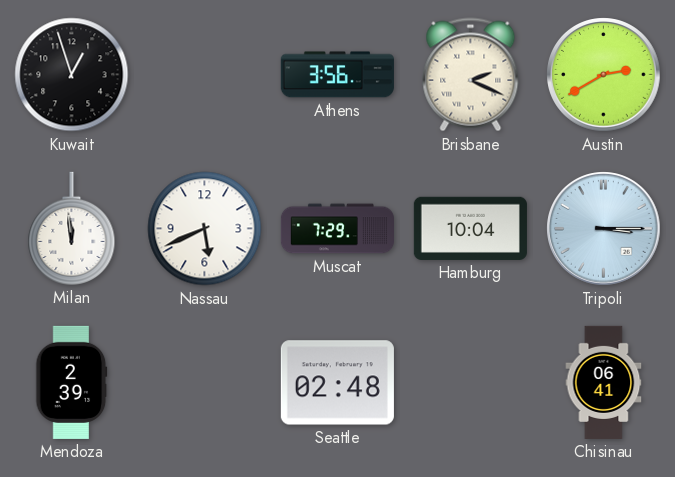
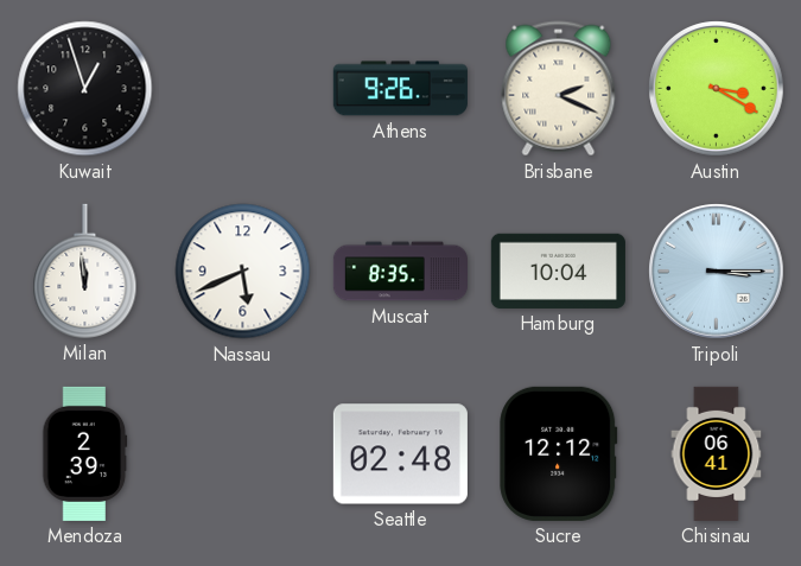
Athens: 3:56 -> 9:26
Austin: 2:40 -> 3:20
Muscat: 7:29 -> 8:35
Sucre: none -> 12:12
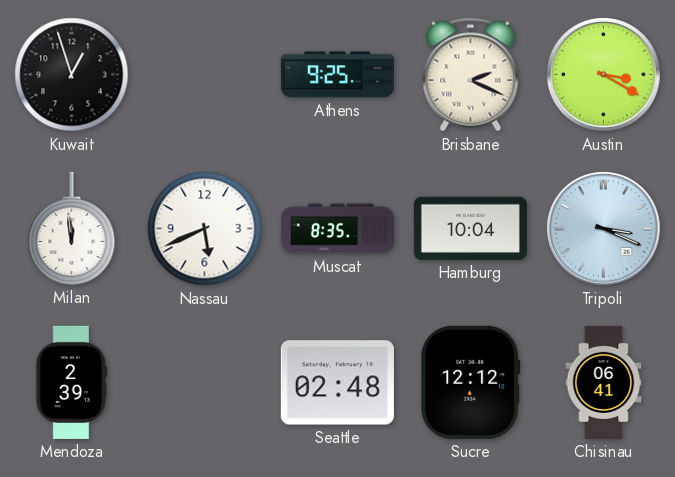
Athens: 9:26 -> 9:25
Tripoli: 3:15 -> 3:19
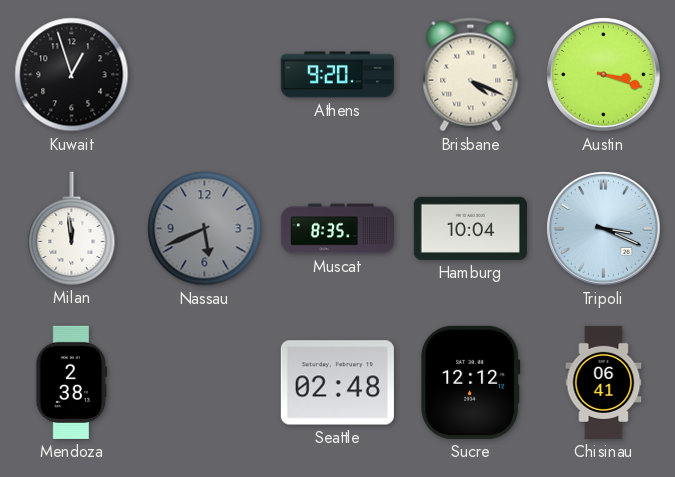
Athens: 9:25 -> 9:20
Brisbane: 2:19 -> 4:19
Austin: 3:20 -> 3:18
Nassau dial: white -> grey
Mendoza: 2:39 -> 2:38
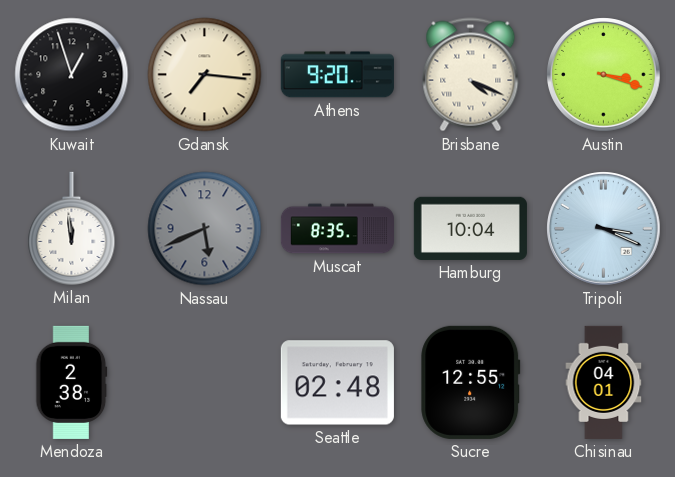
Gdansk: none -> 7:16
Sucre: 12:12 -> 12:55
Chisinau: 06:41 -> 04:01
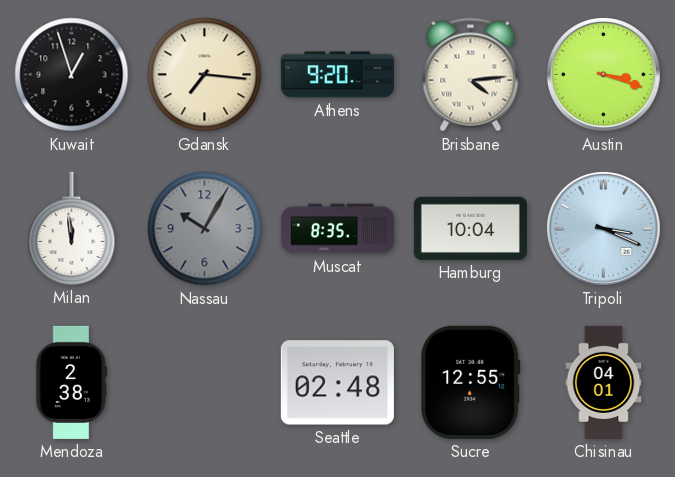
Brisbane: 4:19 -> 4:14
Nassau: 5:41 -> 10:05
